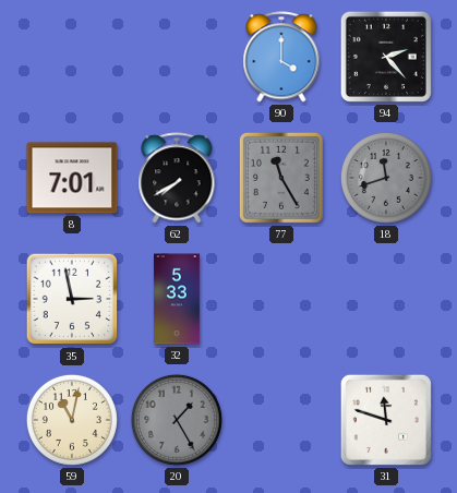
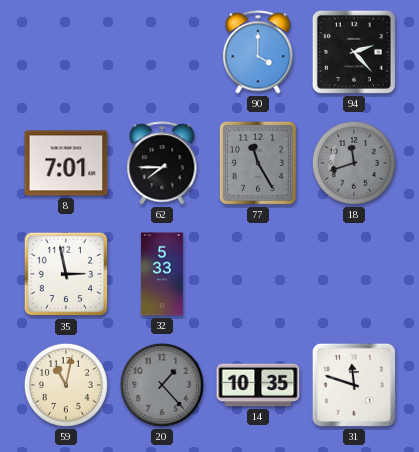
62: 7:40 -> 7:45
20: 1:25 -> 1:23
14: none -> 10:35
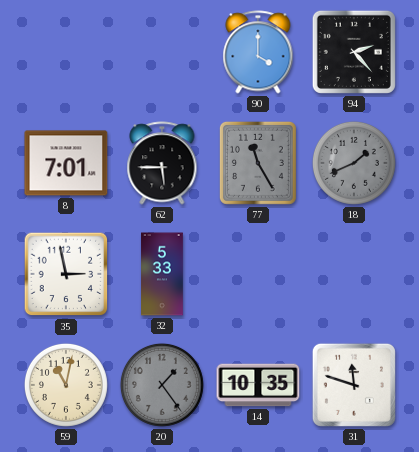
62: 7:45 -> 5:45
18: 11:42 -> 1:41
20: 1:23 -> 1:24
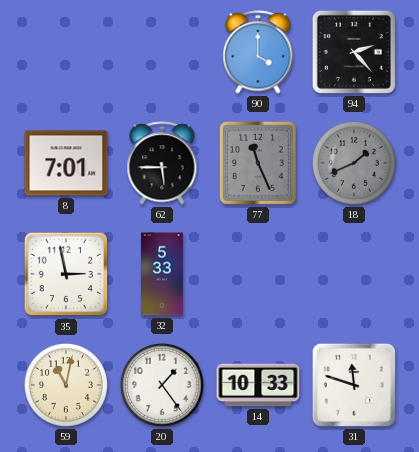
77: 11:25 -> 11:26
20 dial: grey -> white
14: 10:35 -> 10:33
